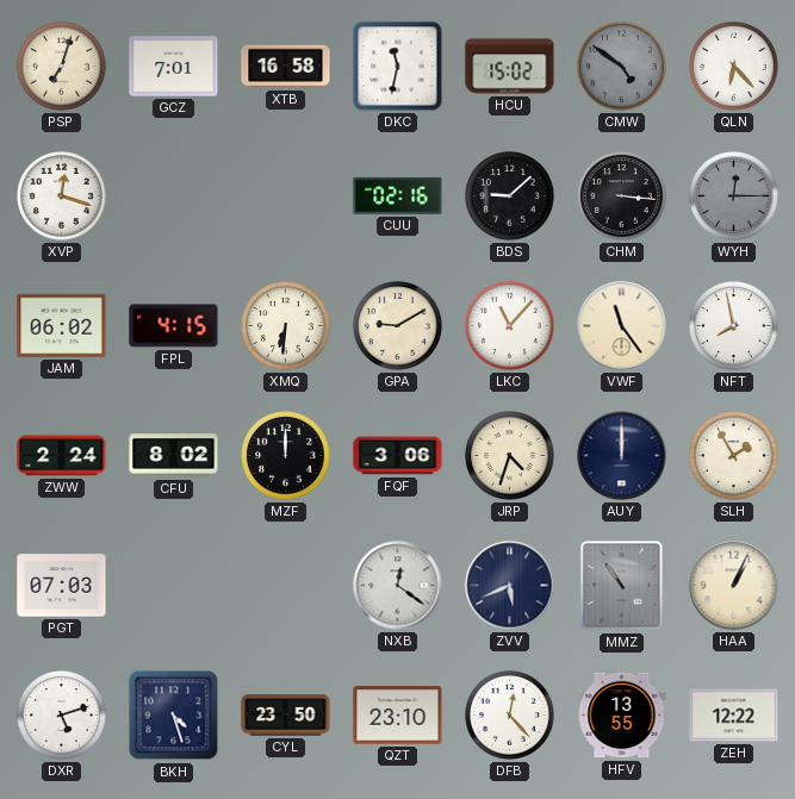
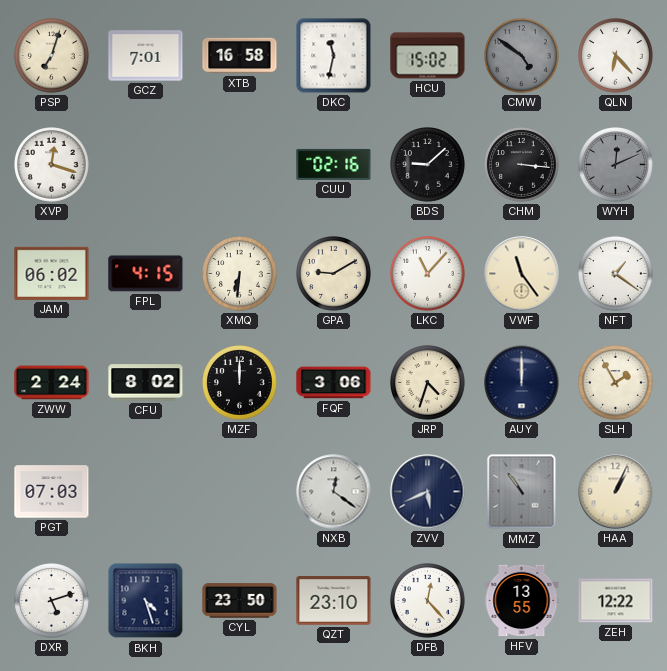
WYH: 12:15 -> 12:11
NFT: 7:58 -> 1:21
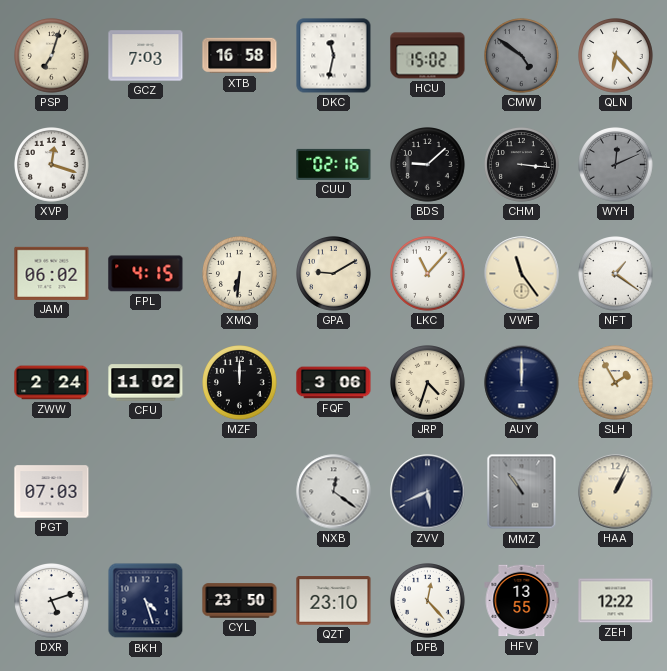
GCZ: 7:01 -> 7:03
CFU: 8:02 -> 11:02
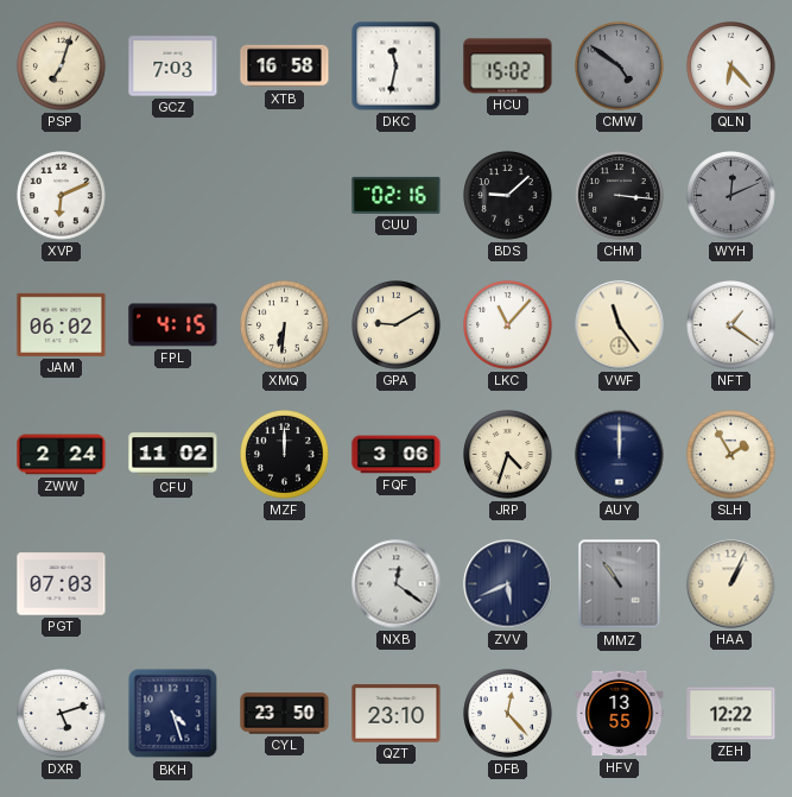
XVP: 12:18 -> 6:11
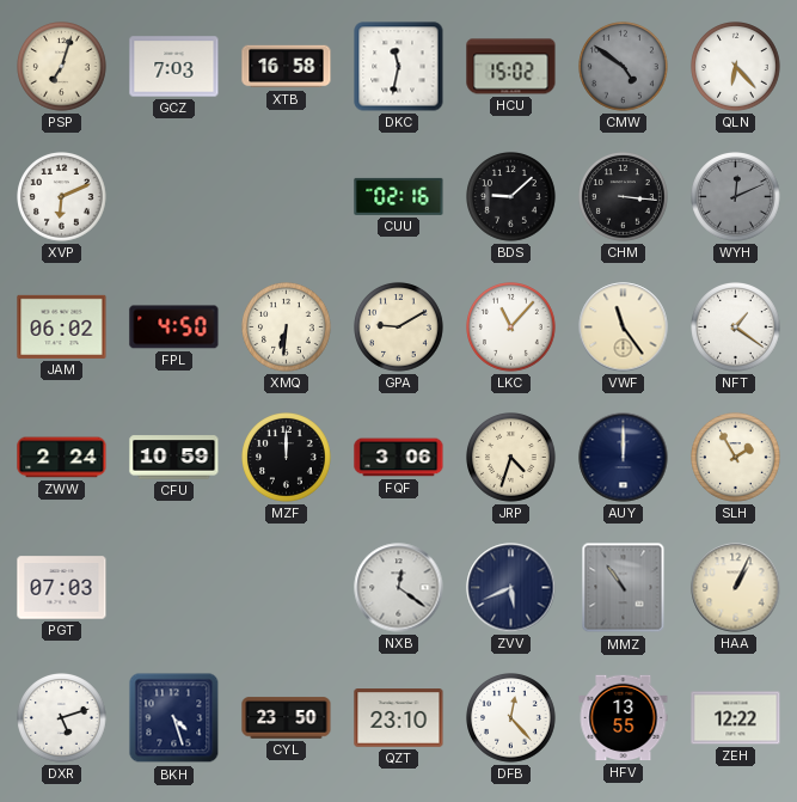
FPL: 4:15 -> 4:50
CFU: 11:02 -> 10:59
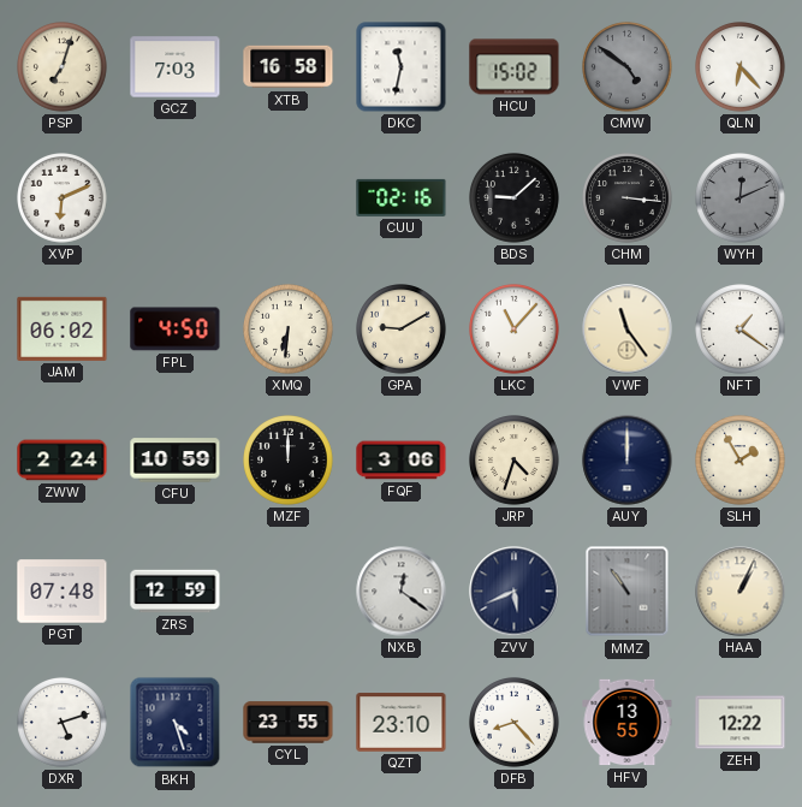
PGT: 07:03 -> 07:48
ZRS: none -> 12:59
CYL: 23:50 -> 23:55
DFB: 12:23 -> 8:23
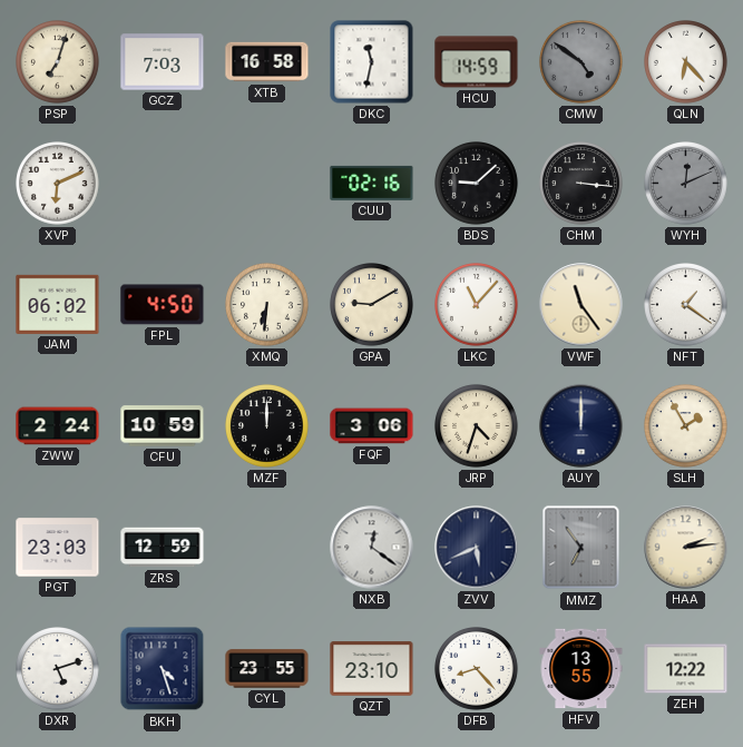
HCU: 15:02 -> 14:59
PGT: 07:48 -> 23:03
MMZ: 10:54 -> 6:54
HAA: 1:04 -> 2:14
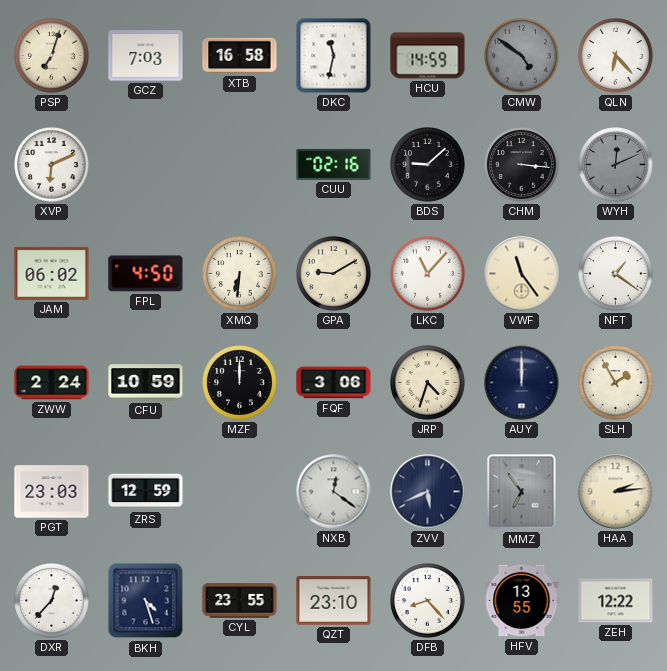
DXR: 5:12 -> 12:37
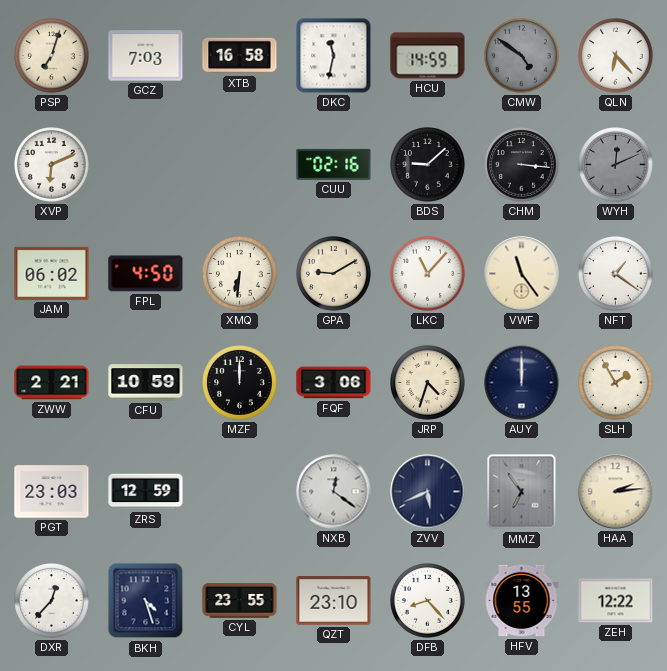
ZWW: 2:24 -> 2:21
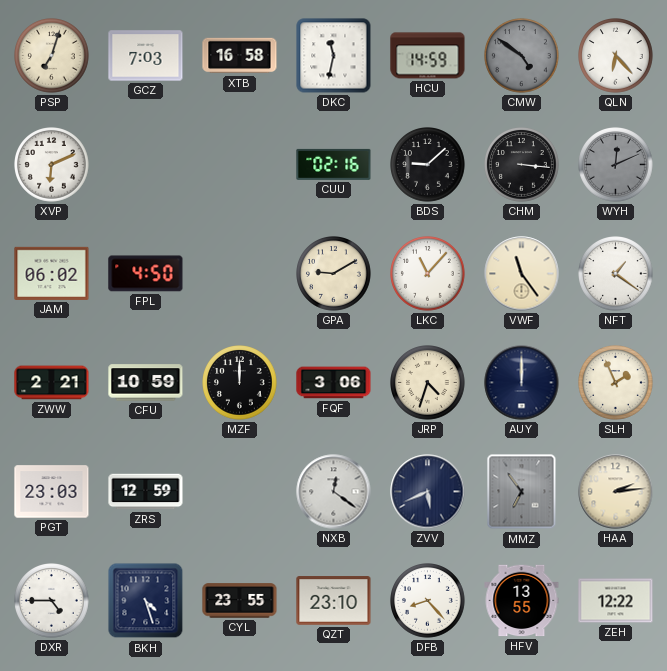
XMQ: 6:31 -> none
SLH: 1:55 -> 1:56
DXR: 12:37 -> 4:45
